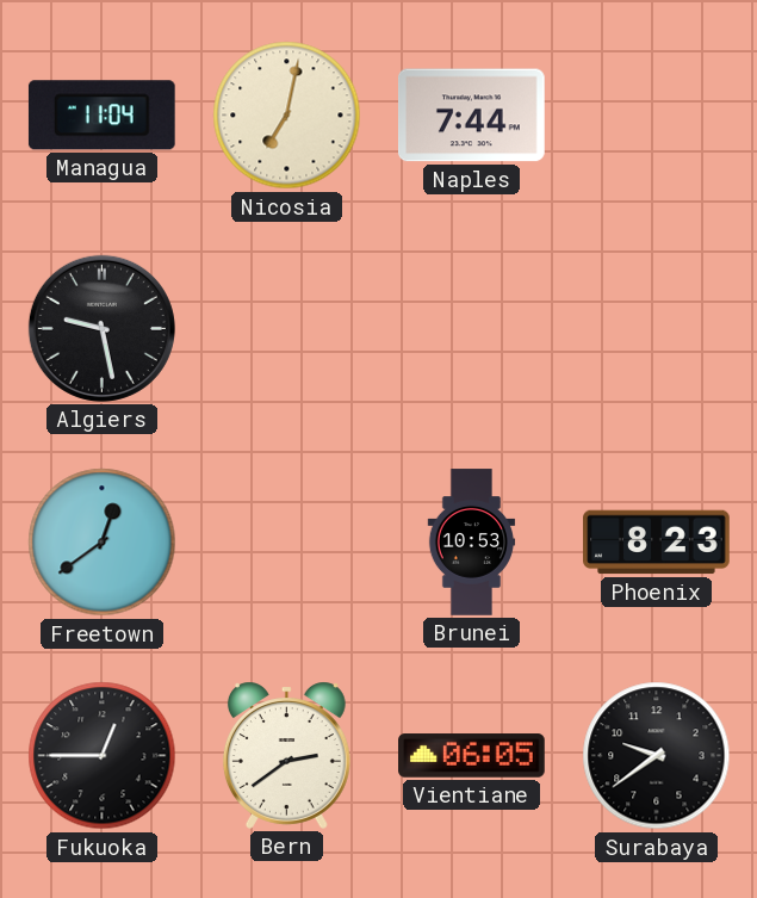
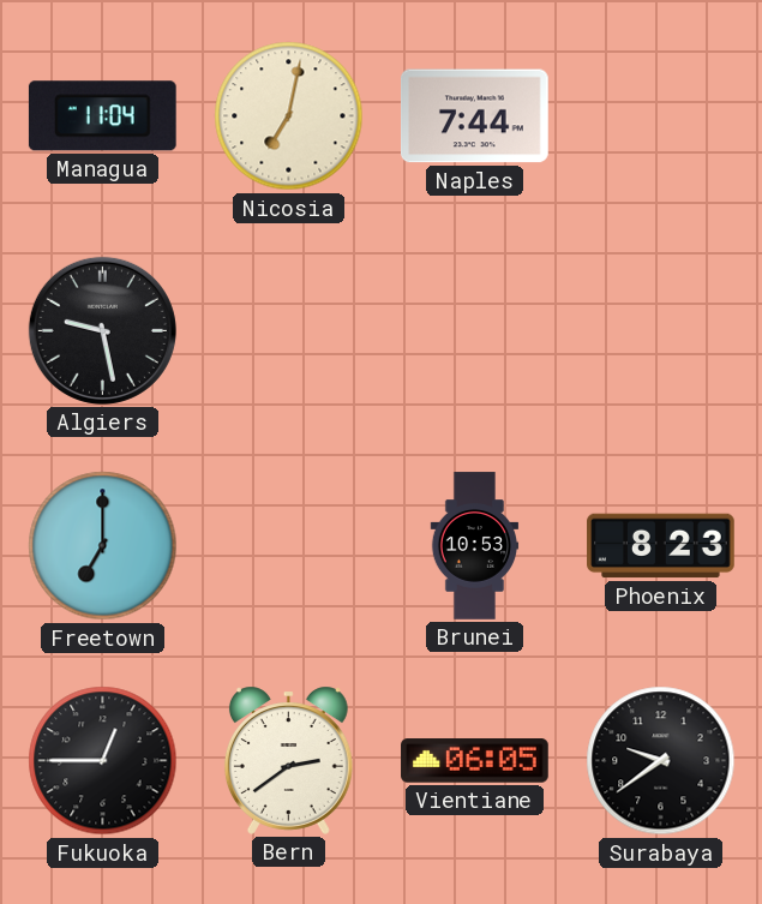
Freetown: 12:39 -> 7:00
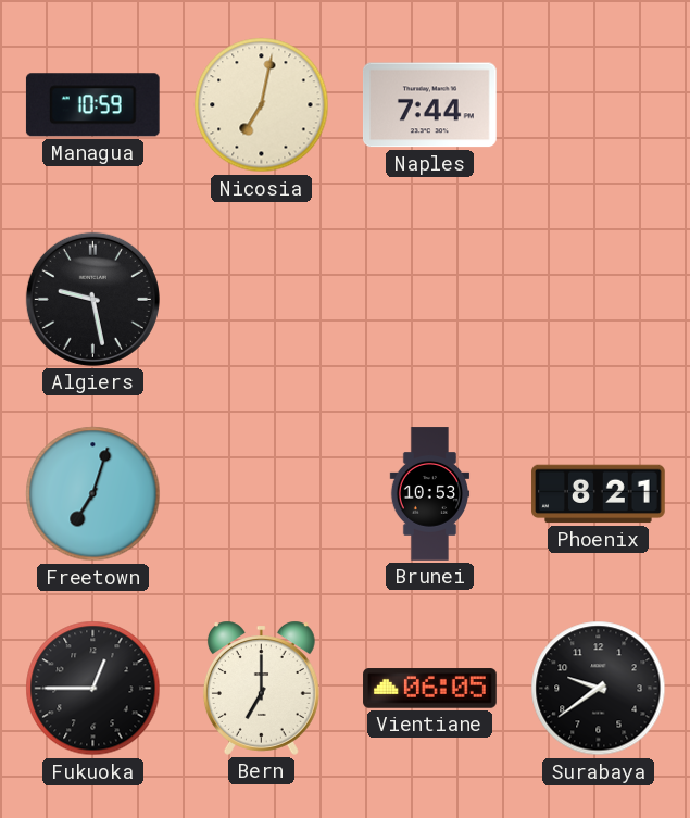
Managua: 11:04 -> 10:59
Freetown: 7:00 -> 7:03
Phoenix: 8:23 -> 8:21
Bern: 2:39 -> 7:00
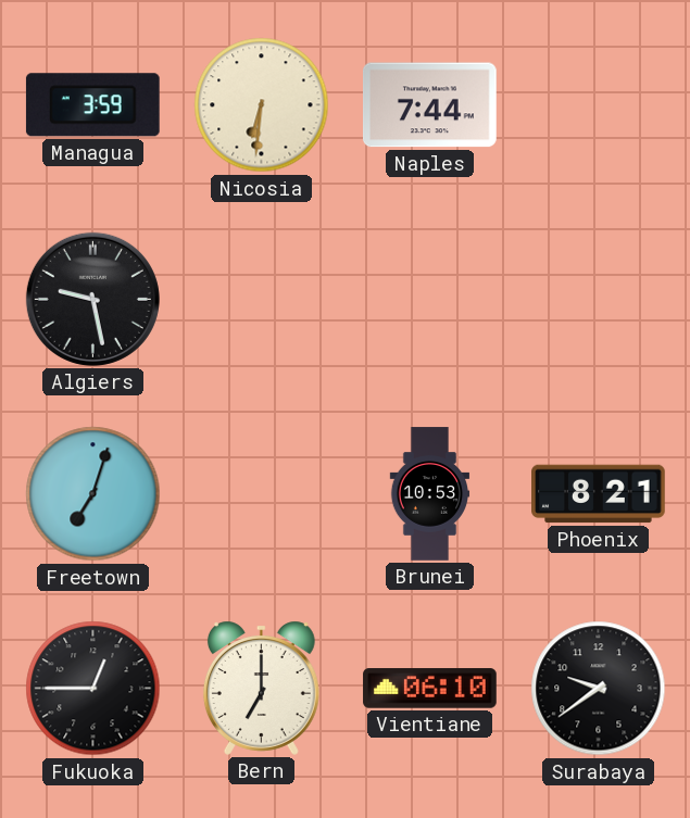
Managua: 10:59 -> 3:59
Nicosia: 7:02 -> 6:31
Vientiane: 06:05 -> 06:10
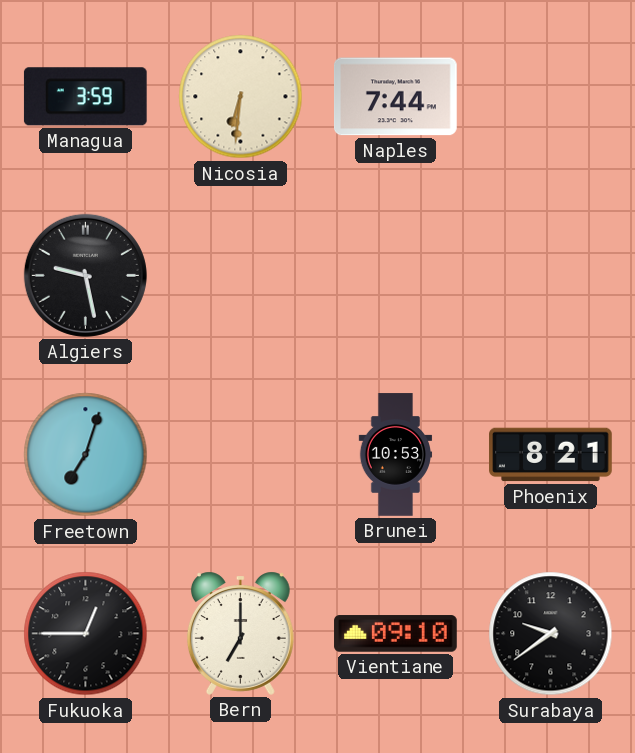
Vientiane: 06:10 -> 09:10
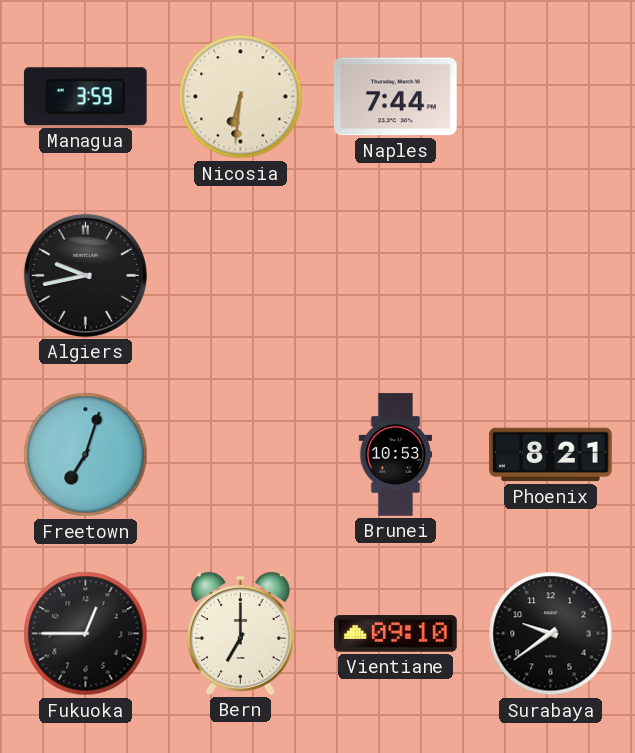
Algiers: 9:28 -> 9:43
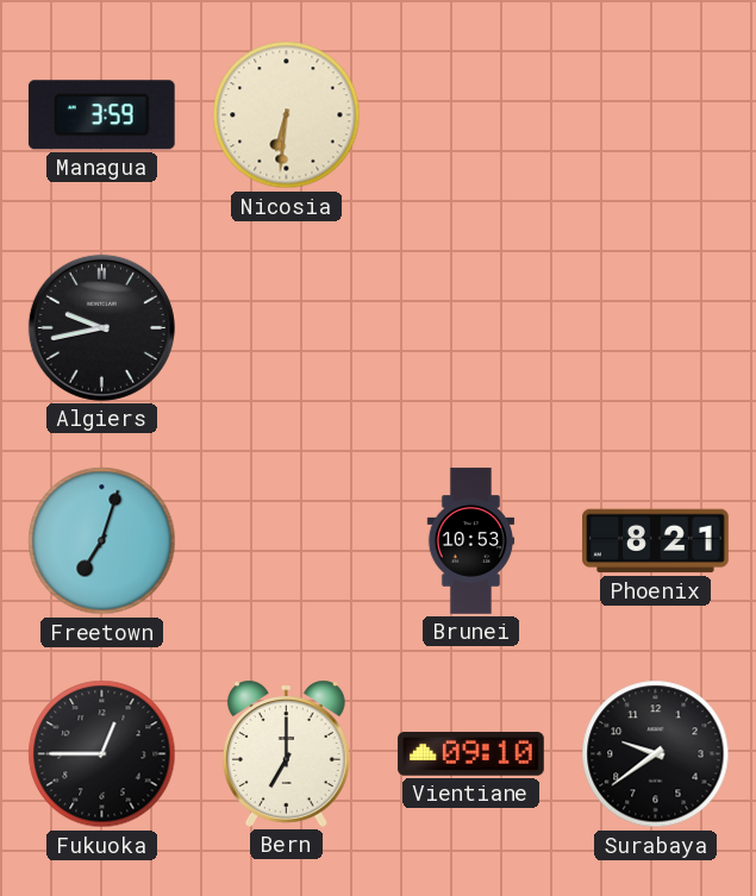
Naples: 7:44 -> none
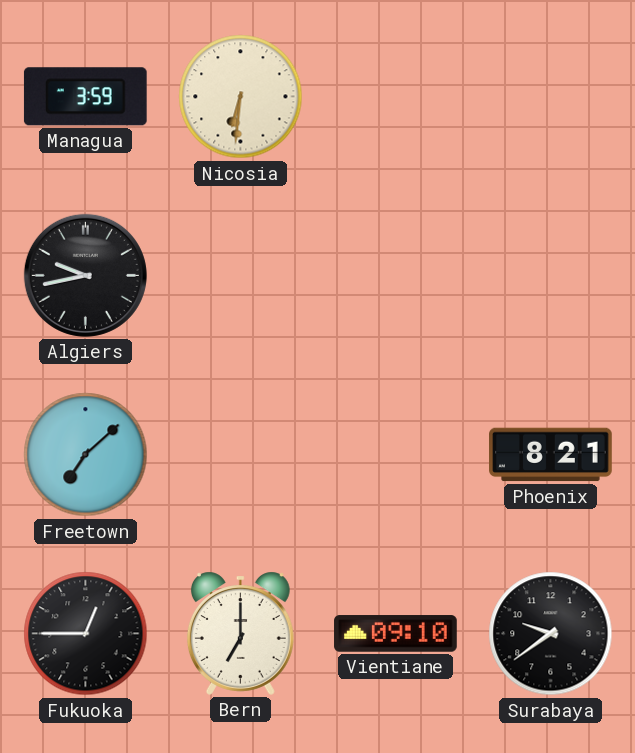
Freetown: 7:03 -> 7:08
Brunei: 10:53 -> none
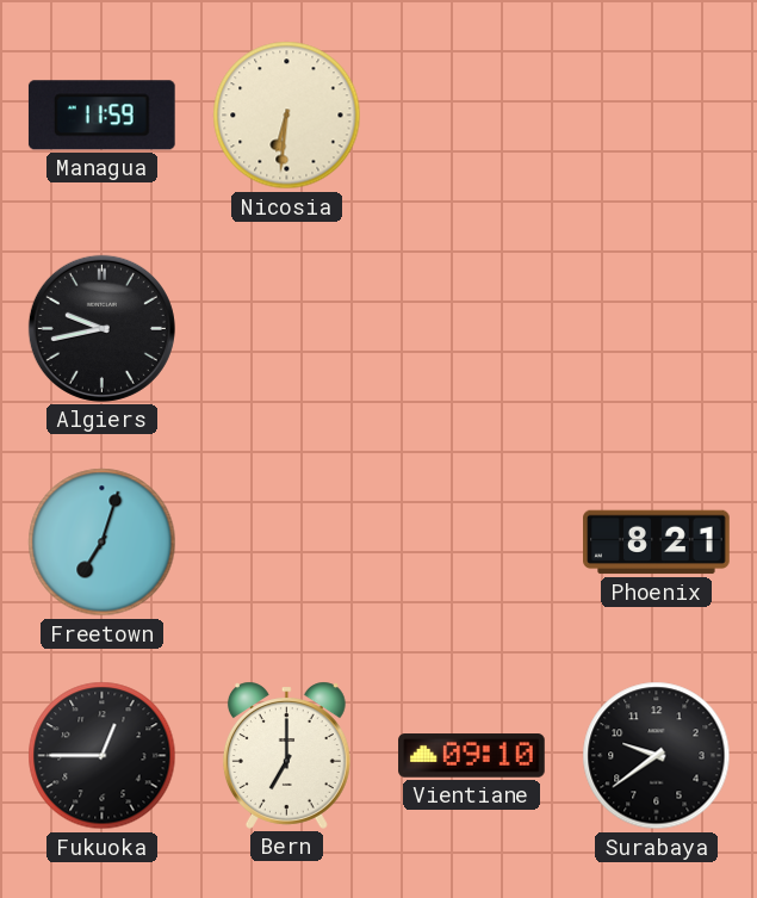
Managua: 3:59 -> 11:59
Freetown: 7:08 -> 7:03
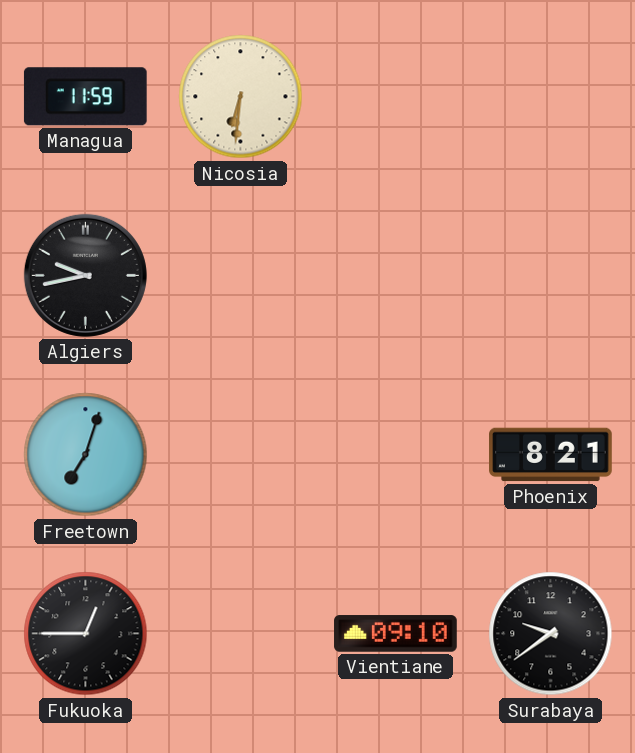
Bern: 7:00 -> none
